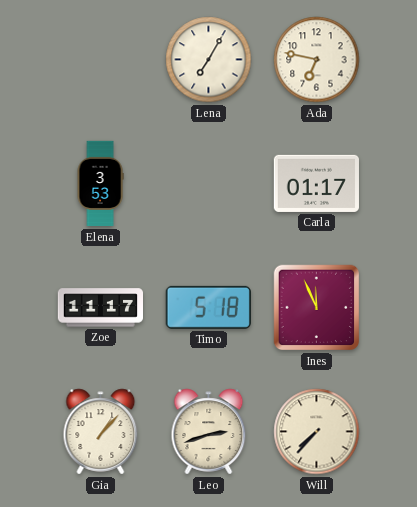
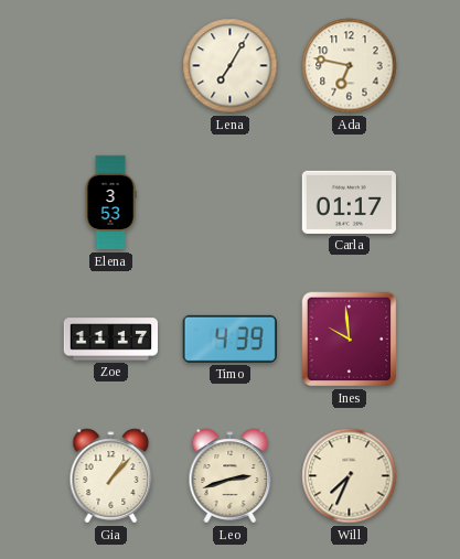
Timo: 5:18 -> 4:39
Ines: 11:56 -> 9:59
Will: 7:37 -> 7:34
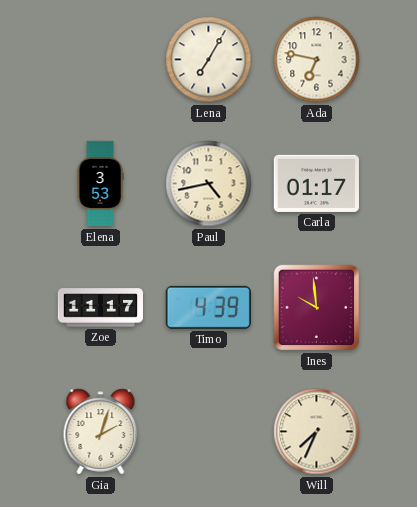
Paul: none -> 4:43
Gia: 1:07 -> 2:03
Leo: 2:42 -> none
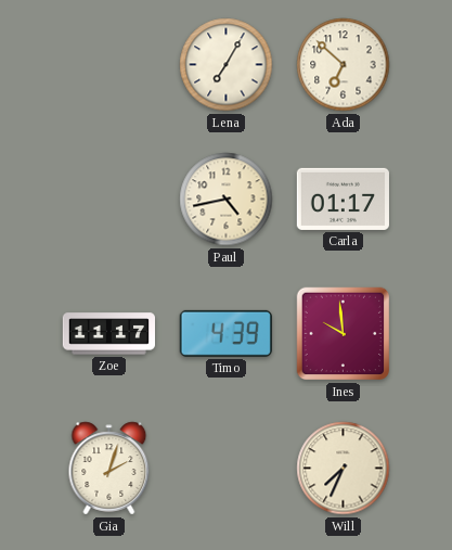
Ada: 6:47 -> 6:52
Elena: 3:53 -> none
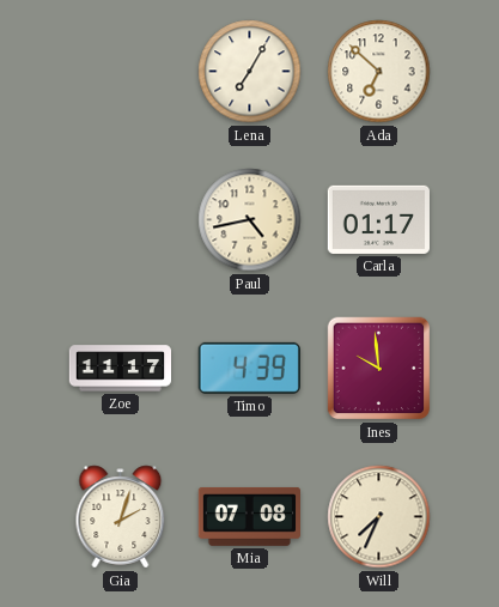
Mia: none -> 07:08
